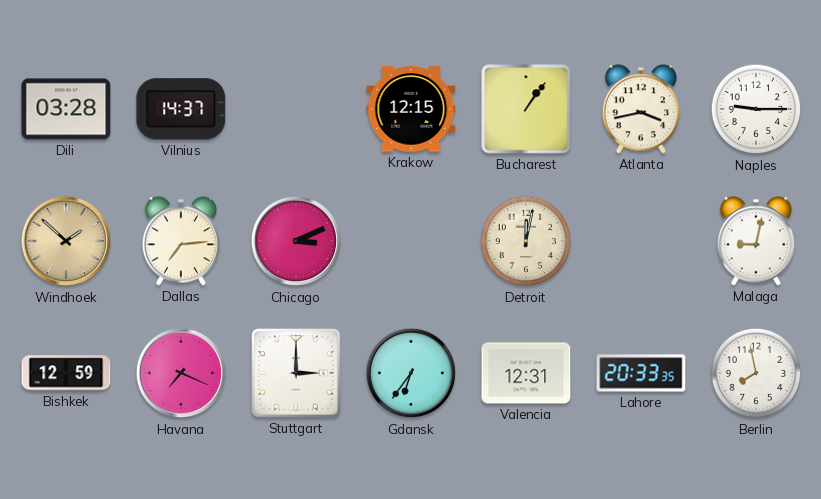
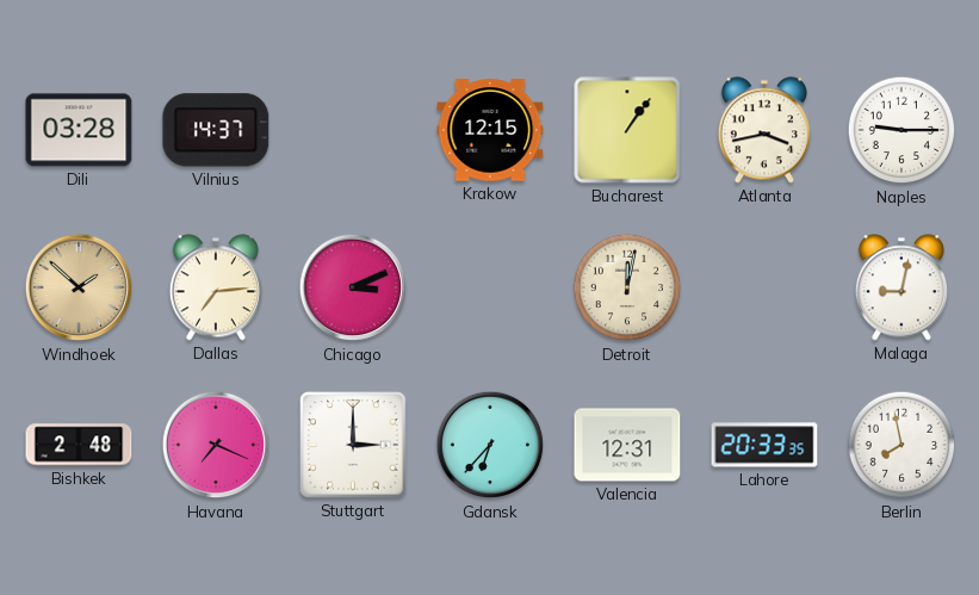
Bishkek: 12:59 -> 2:48
Gdansk: 6:36 -> 6:37
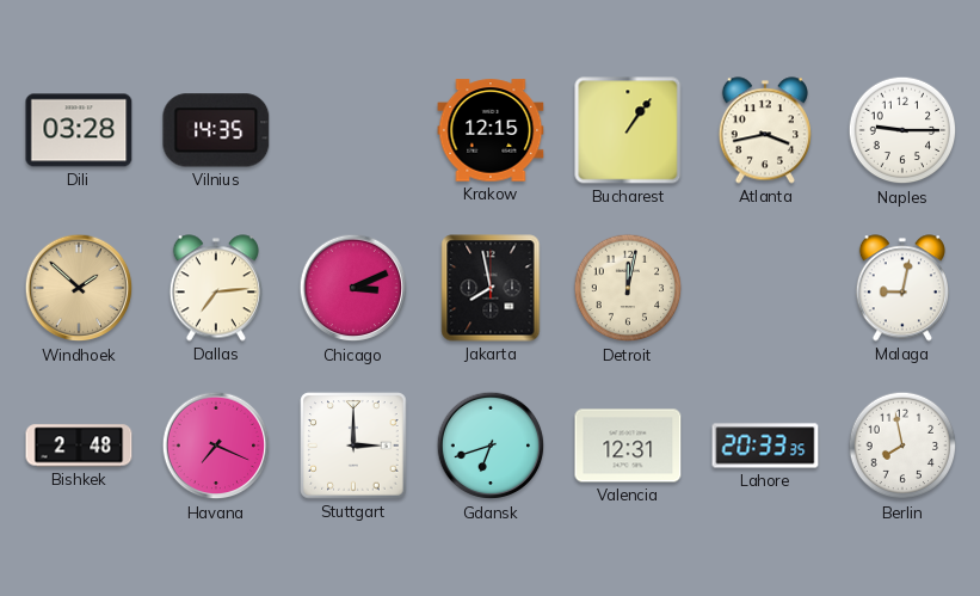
Vilnius: 14:37 -> 14:35
Jakarta: none -> 7:58
Gdansk: 6:37 -> 6:42
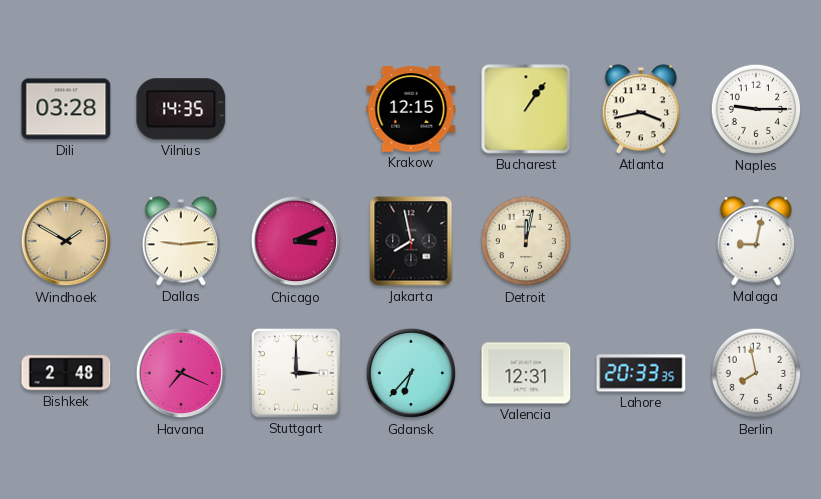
Windhoek: 1:52 -> 1:50
Dallas: 7:14 -> 9:14
Gdansk: 6:42 -> 6:37
